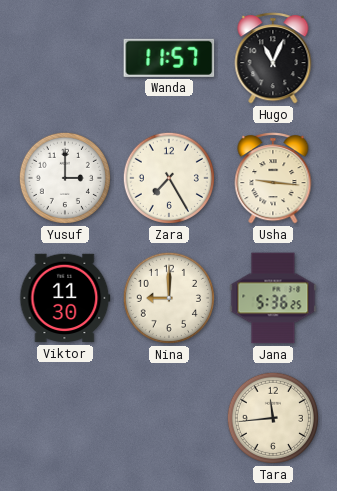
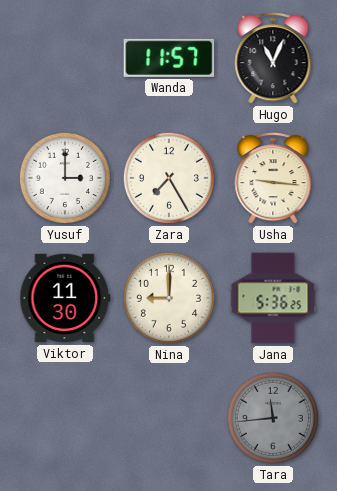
Tara dial: cream -> grey
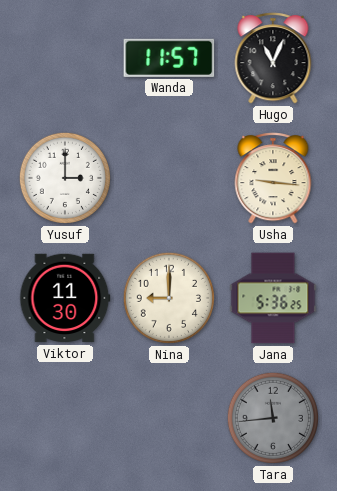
Zara: 7:25 -> none
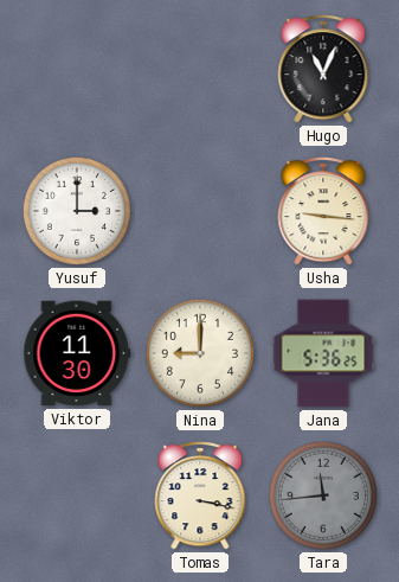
Wanda: 11:57 -> none
Tomas: none -> 3:17
